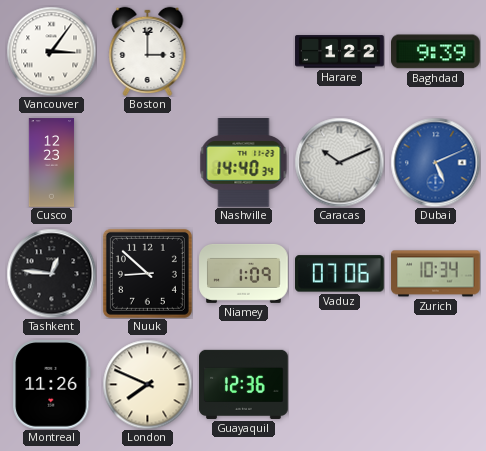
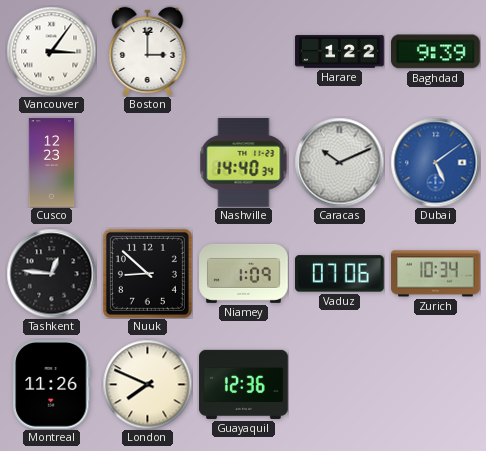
Dubai: 5:11 -> 5:09
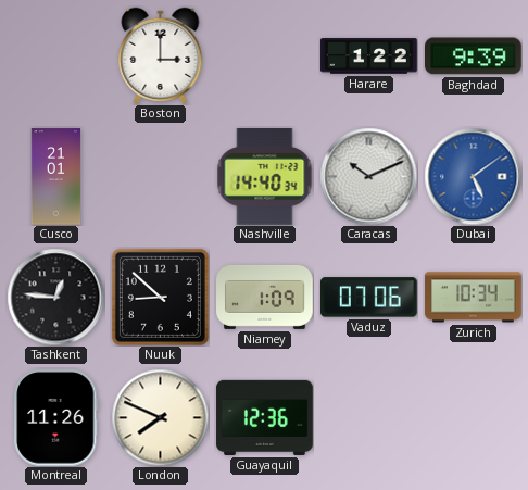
Vancouver: 3:06 -> none
Cusco: 12:23 -> 21:01
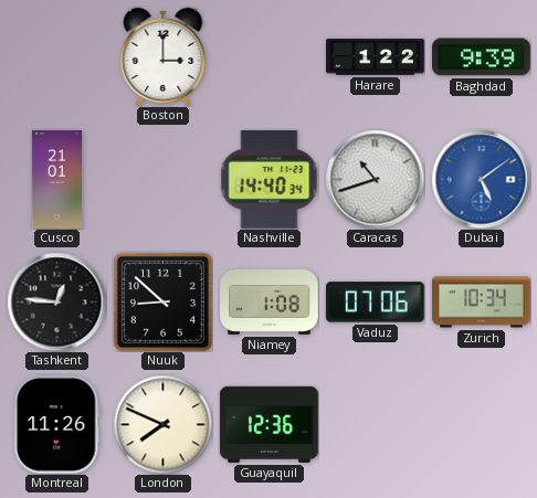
Caracas: 10:11 -> 10:42
Niamey: 1:09 -> 1:08
